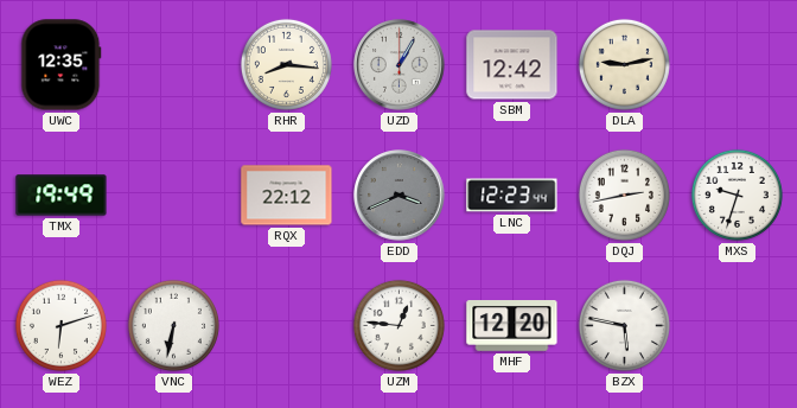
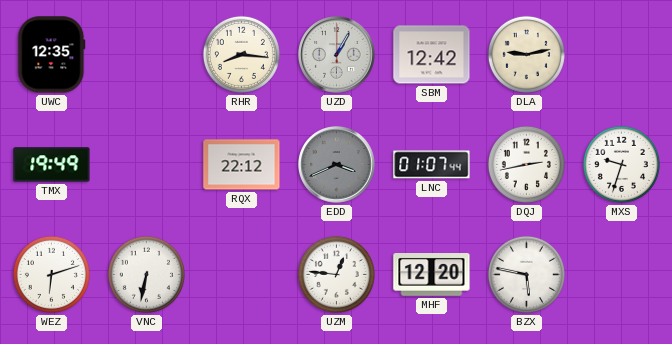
LNC: 12:23 -> 01:07
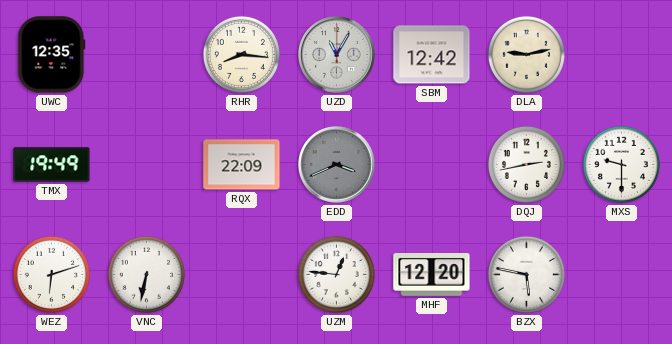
UZD: 1:05 -> 11:05
RQX: 22:12 -> 22:09
LNC: 01:07 -> none
MXS: 9:33 -> 9:30
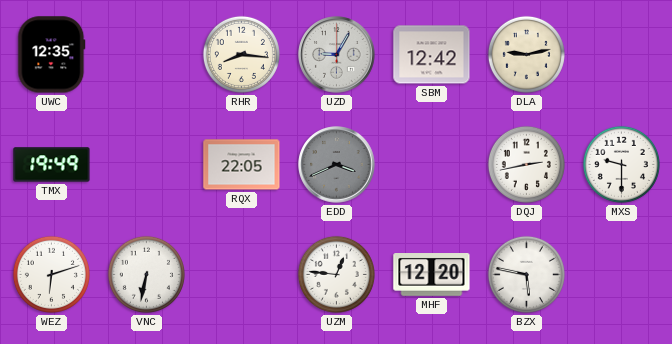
UZD: 11:05 -> 9:05
RQX: 22:09 -> 22:05
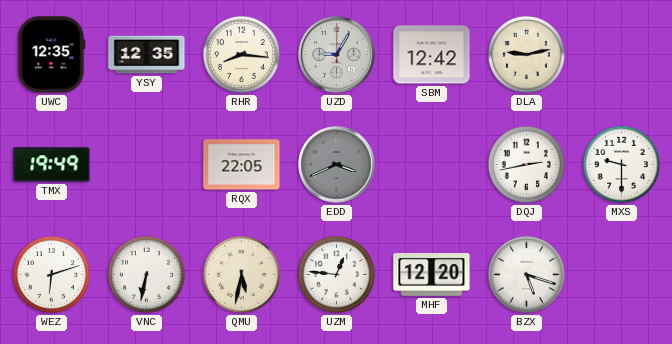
YSY: none -> 12:35
QMU: none -> 5:32
BZX: 5:47 -> 5:18
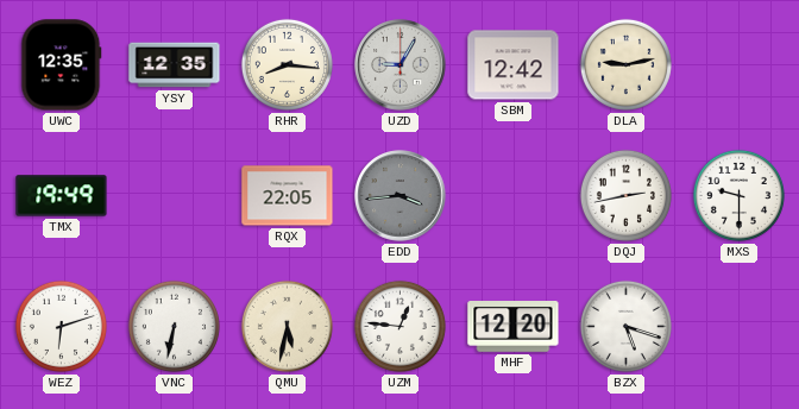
EDD: 3:41 -> 3:44
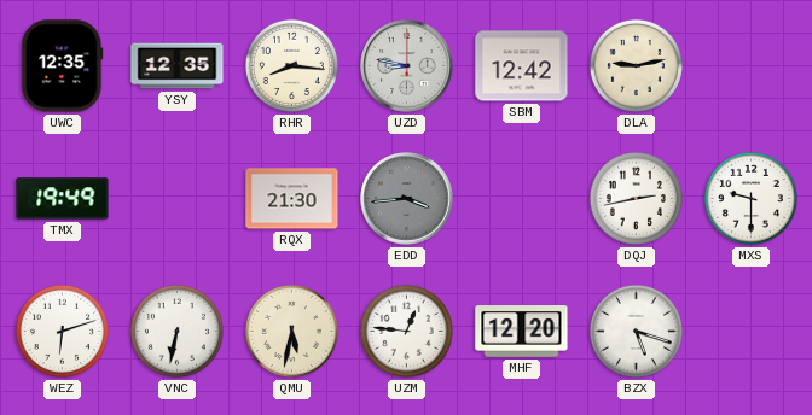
UZD: 9:05 -> 8:47
RQX: 22:05 -> 21:30
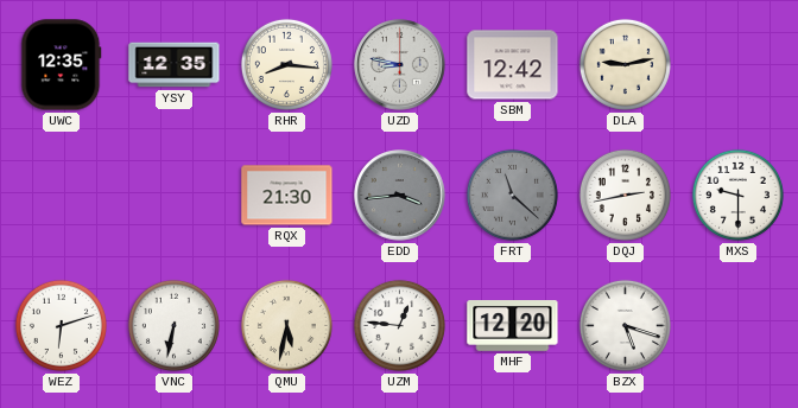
TMX: 19:49 -> none
FRT: none -> 11:22
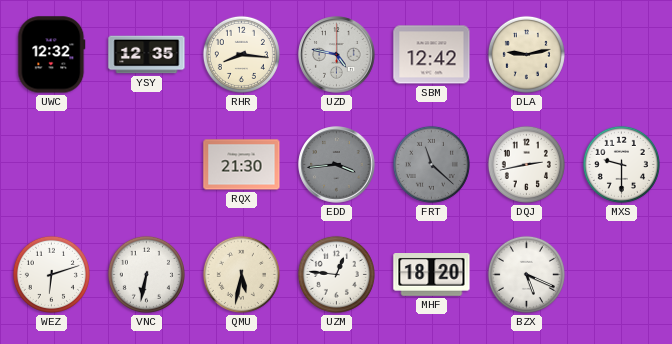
UWC: 12:35 -> 12:32
UZD: 8:47 -> 4:47
MHF: 12:20 -> 18:20
BZX: 5:18 -> 5:19
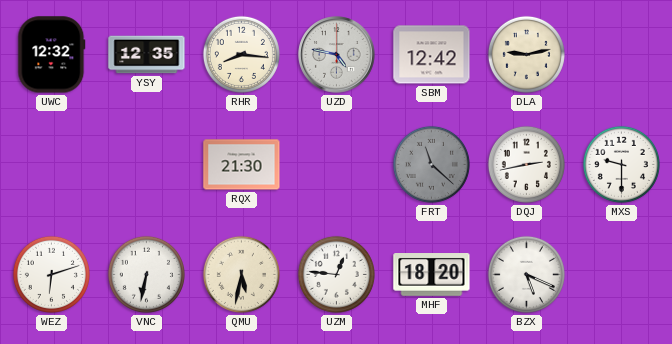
EDD: 3:44 -> none
